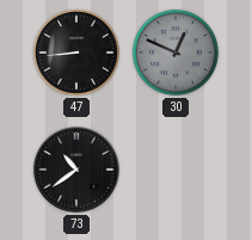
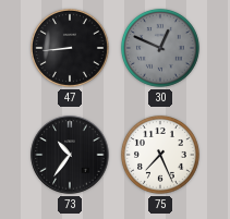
73: 10:39 -> 10:36
75: none -> 7:26
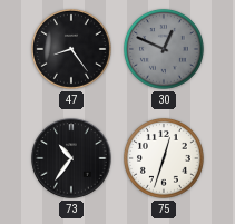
47: 8:44 -> 8:24
75: 7:26 -> 12:33
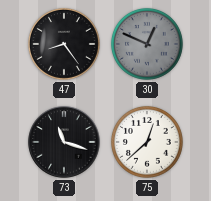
73: 10:36 -> 11:18
75: 12:33 -> 12:38
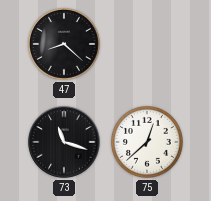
47: 8:24 -> 8:22
30: 12:49 -> none
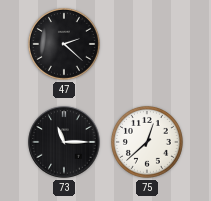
47: 8:22 -> 2:22
73: 11:18 -> 11:15
